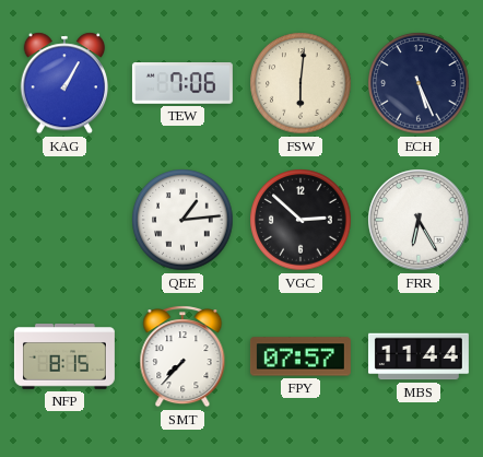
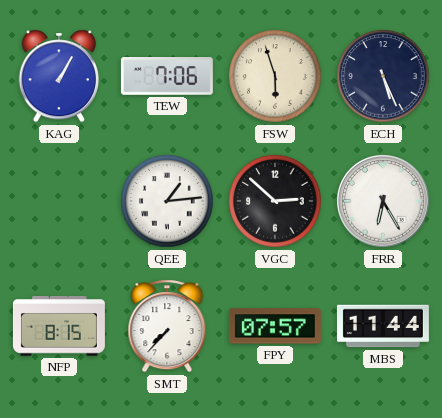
FSW: 6:01 -> 5:57
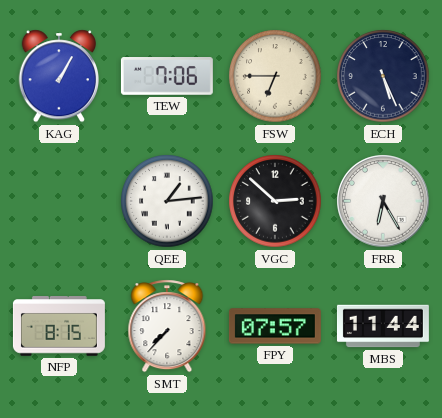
FSW: 5:57 -> 6:45
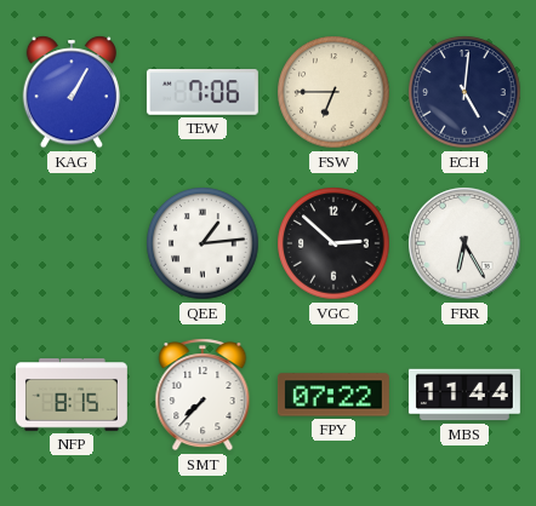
ECH: 5:26 -> 5:01
FPY: 07:57 -> 07:22
